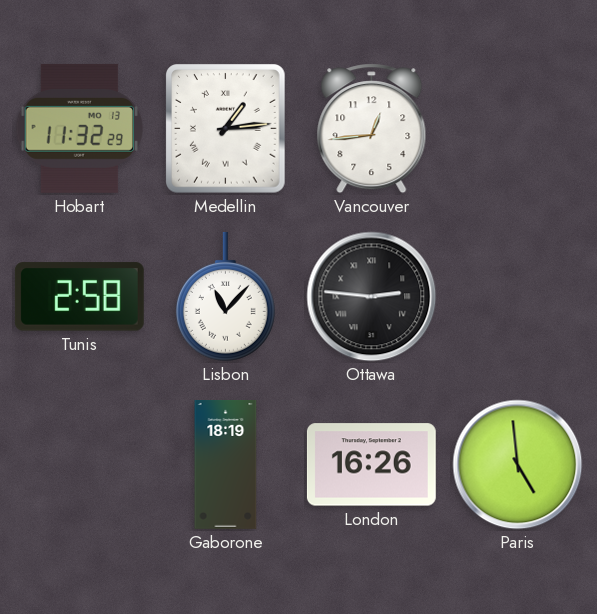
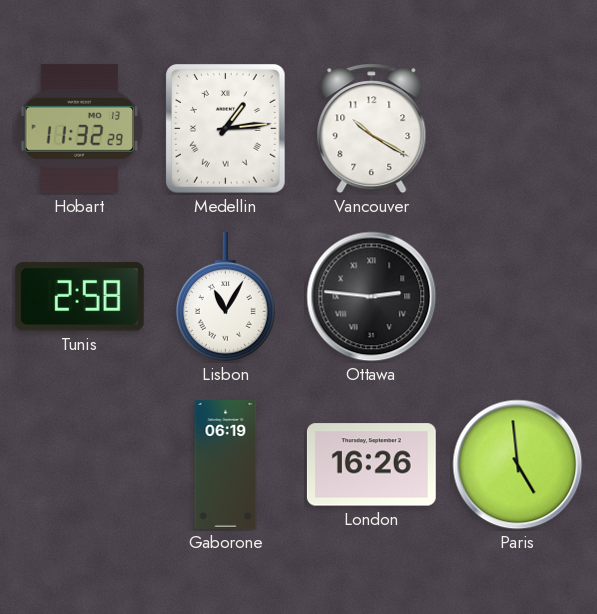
Vancouver: 12:44 -> 10:20
Lisbon: 11:07 -> 11:05
Gaborone: 18:19 -> 06:19
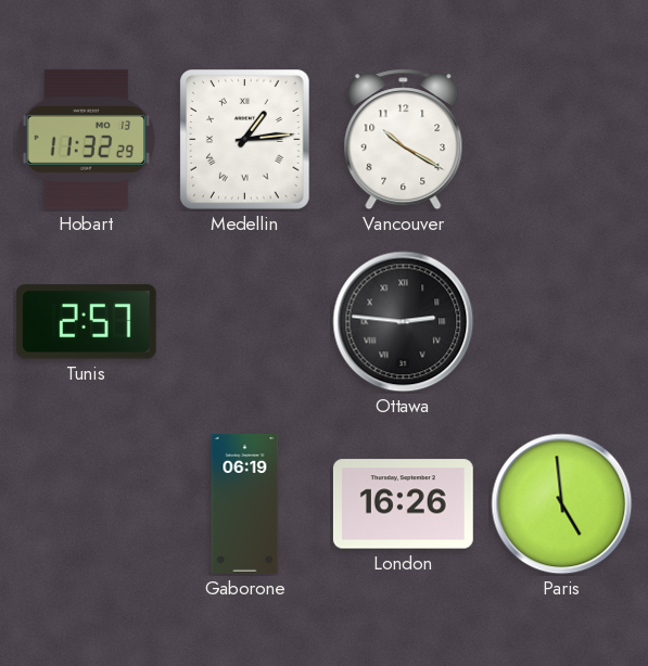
Tunis: 2:58 -> 2:57
Lisbon: 11:05 -> none
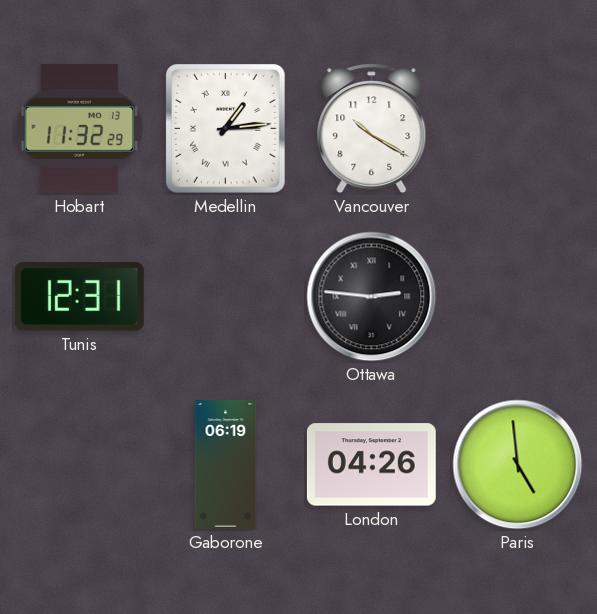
Tunis: 2:57 -> 12:31
London: 16:26 -> 04:26
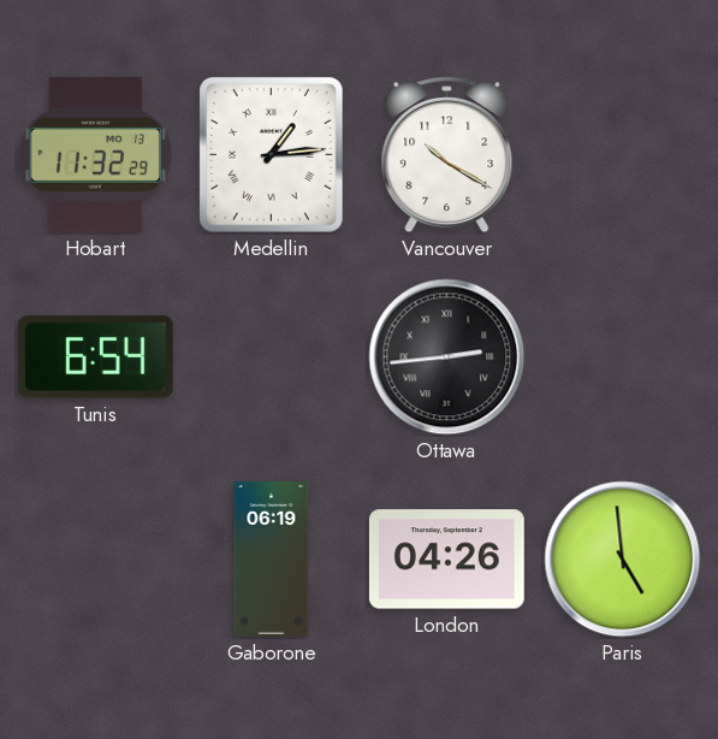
Tunis: 12:31 -> 6:54
Ottawa: 2:46 -> 2:44
